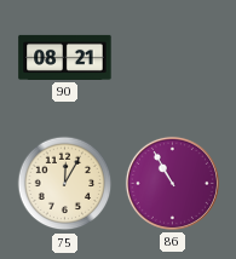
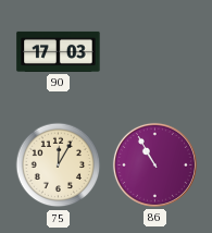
90: 08:21 -> 17:03
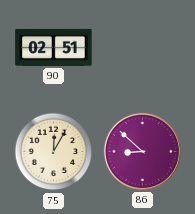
90: 17:03 -> 02:51
86: 10:55 -> 8:52
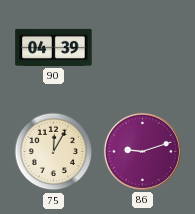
90: 02:51 -> 04:39
86: 8:52 -> 9:12
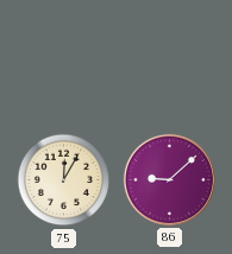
90: 04:39 -> none
86: 9:12 -> 9:08
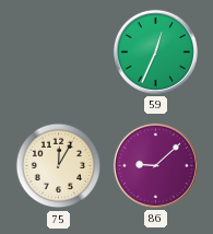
59: none -> 12:34
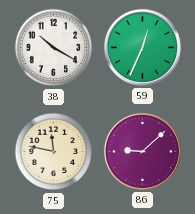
38: none -> 10:20
75: 12:05 -> 11:47
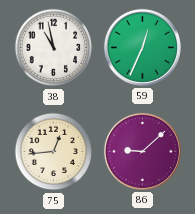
38: 10:20 -> 10:58
75: 11:47 -> 12:44
